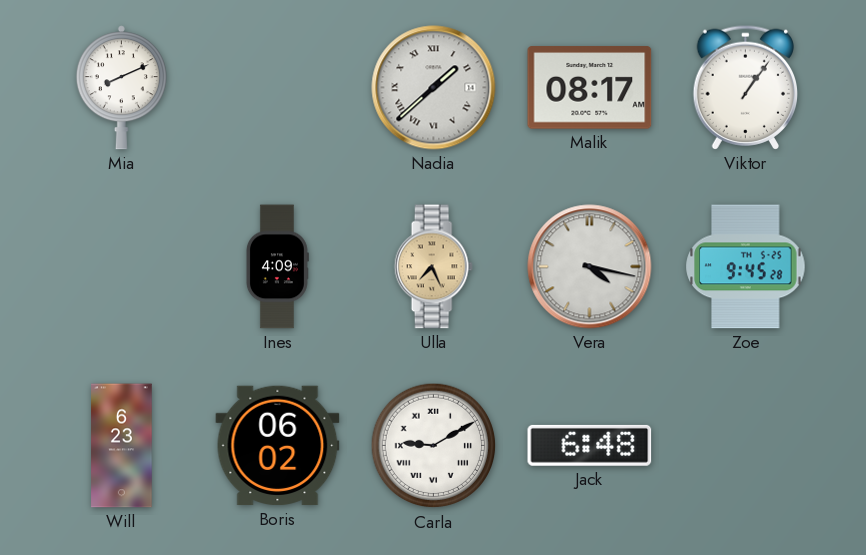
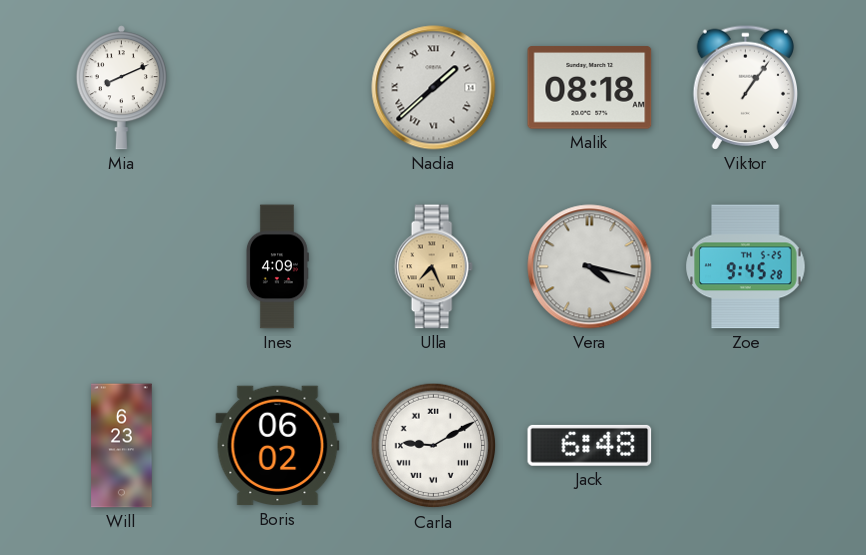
Malik: 08:17 -> 08:18
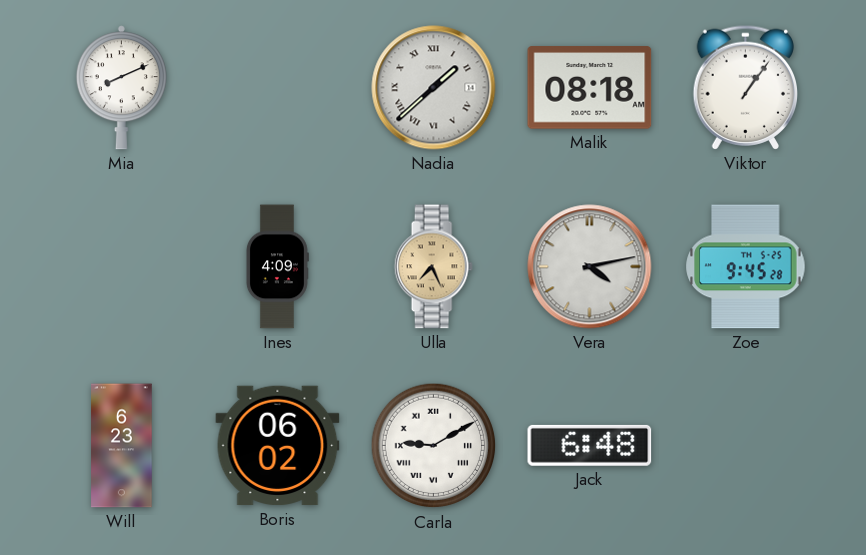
Vera: 4:17 -> 4:13
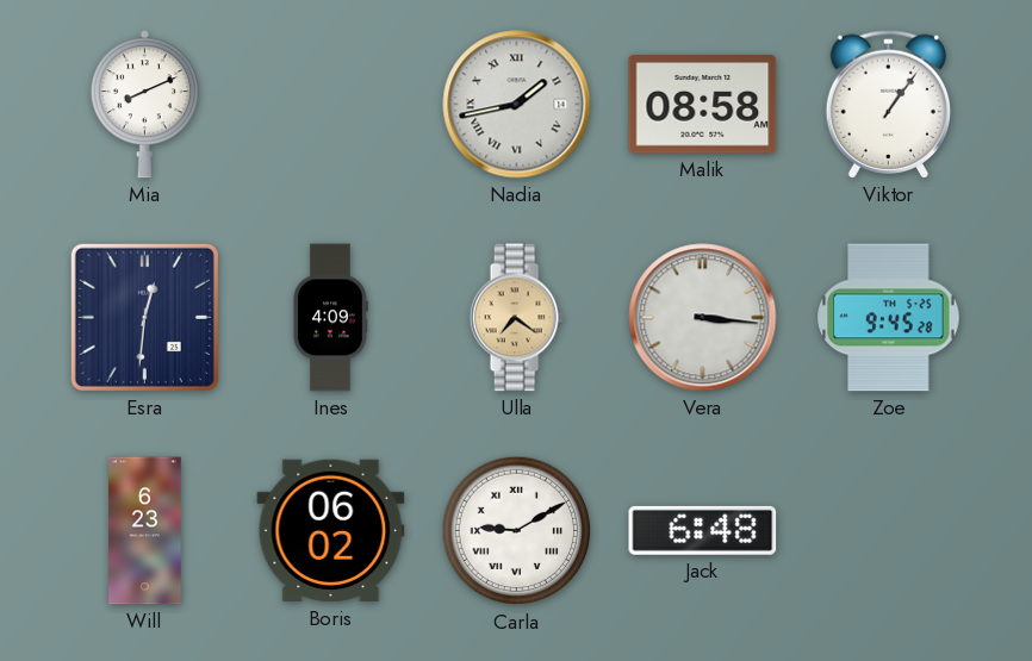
Nadia: 1:38 -> 1:43
Malik: 08:18 -> 08:58
Esra: none -> 12:31
Ulla: 7:26 -> 7:21
Vera: 4:13 -> 3:16
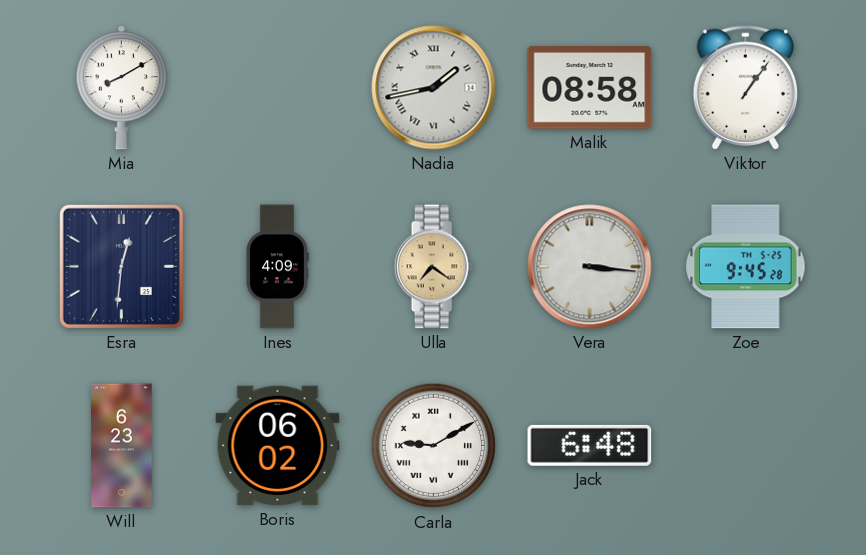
Mia: 8:11 -> 8:10
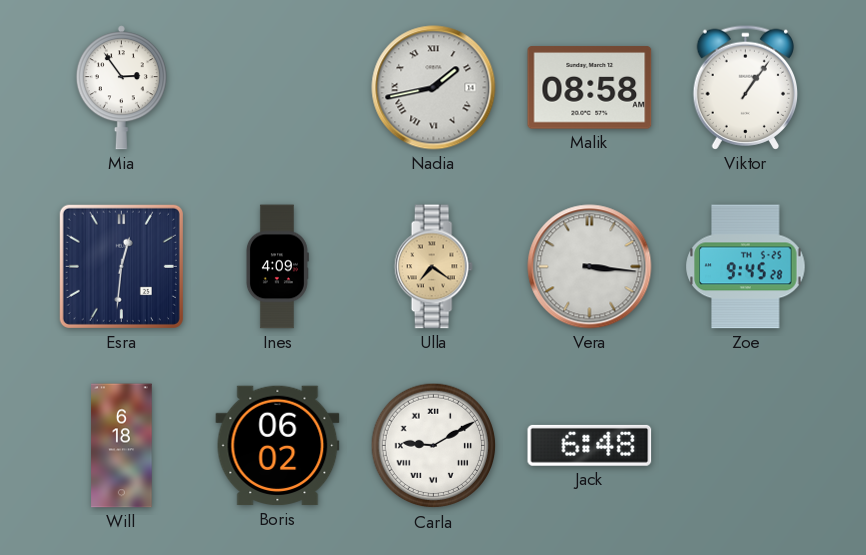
Mia: 8:10 -> 2:54
Will: 6:23 -> 6:18
